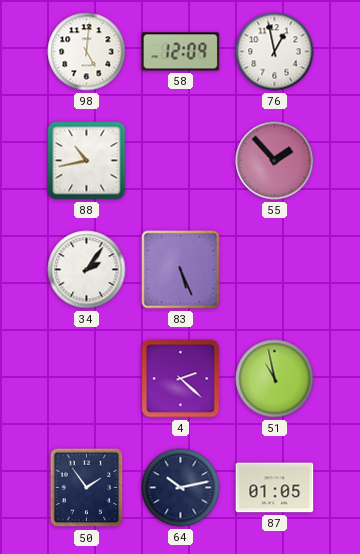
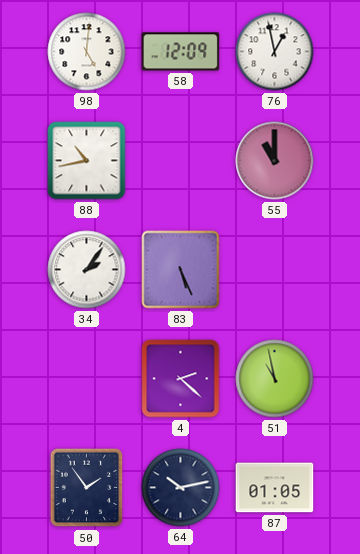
55: 1:53 -> 11:00
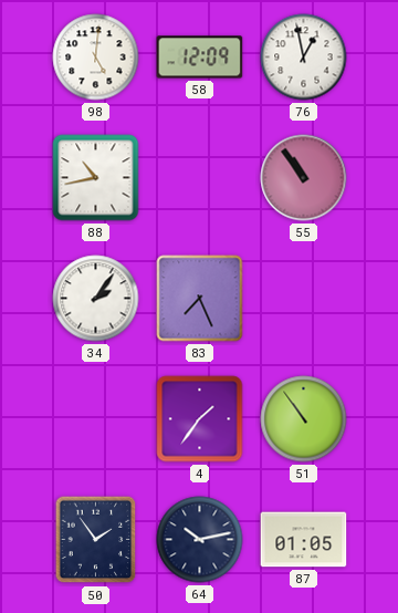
55: 11:00 -> 10:54
83: 5:26 -> 7:26
4: 2:22 -> 1:36
51: 10:58 -> 10:54
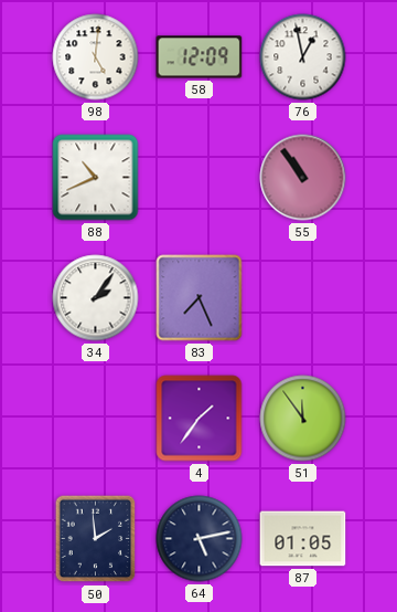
88: 10:43 -> 10:41
51: 10:54 -> 11:54
50: 1:54 -> 1:59
64: 10:13 -> 5:13
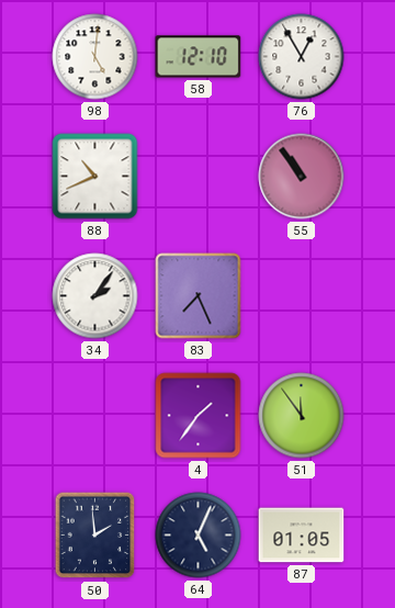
58: 12:09 -> 12:10
76: 12:58 -> 12:55
64: 5:13 -> 5:04
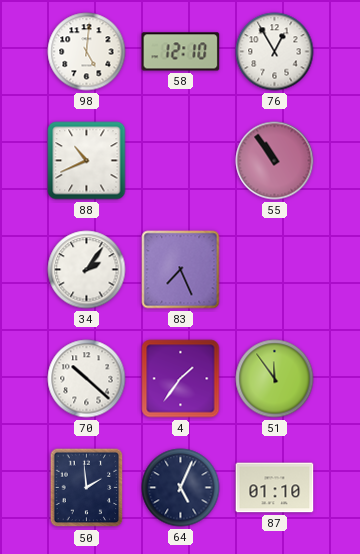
70: none -> 10:22
87: 01:05 -> 01:10
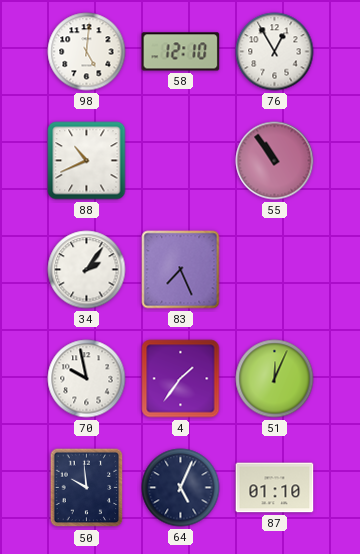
70: 10:22 -> 9:58
51: 11:54 -> 12:04
50: 1:59 -> 9:59
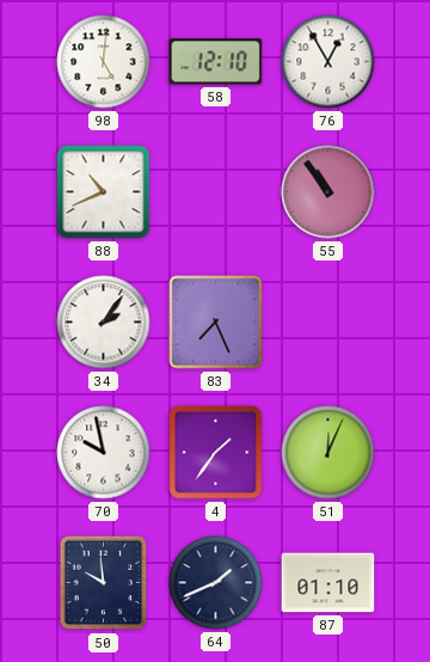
64: 5:04 -> 1:41
